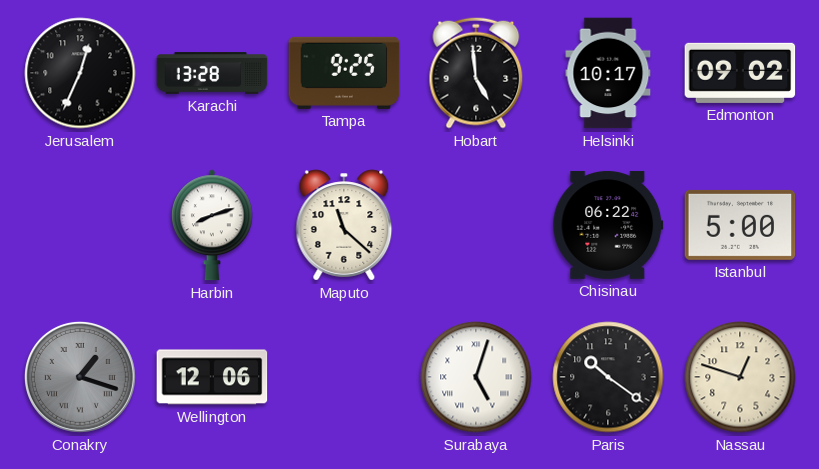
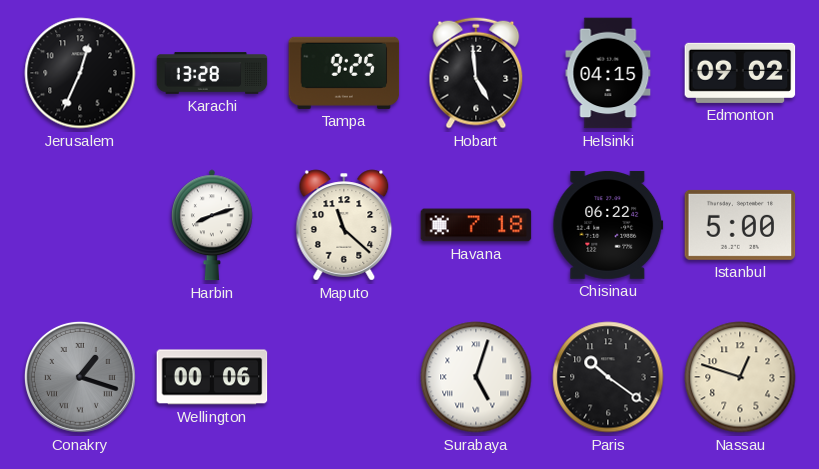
Helsinki: 10:17 -> 04:15
Havana: none -> 7:18
Wellington: 12:06 -> 00:06
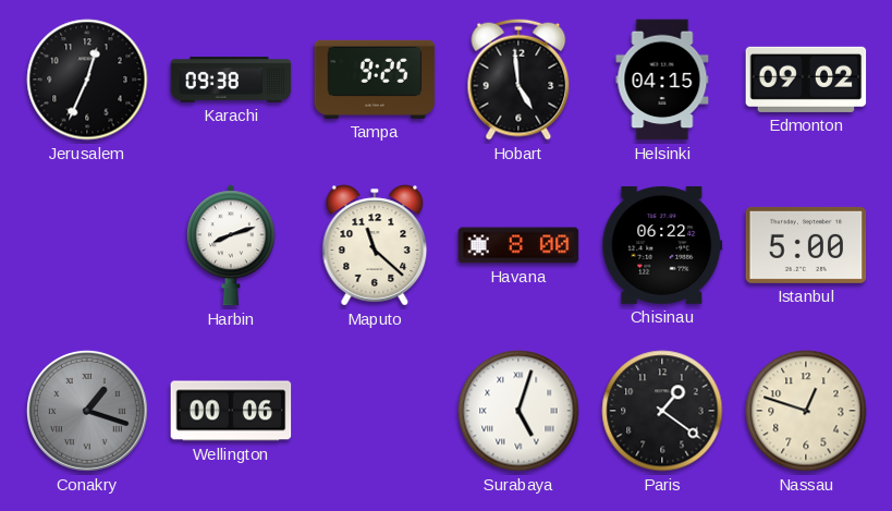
Karachi: 13:28 -> 09:38
Havana: 7:18 -> 8:00
Paris: 10:21 -> 1:21
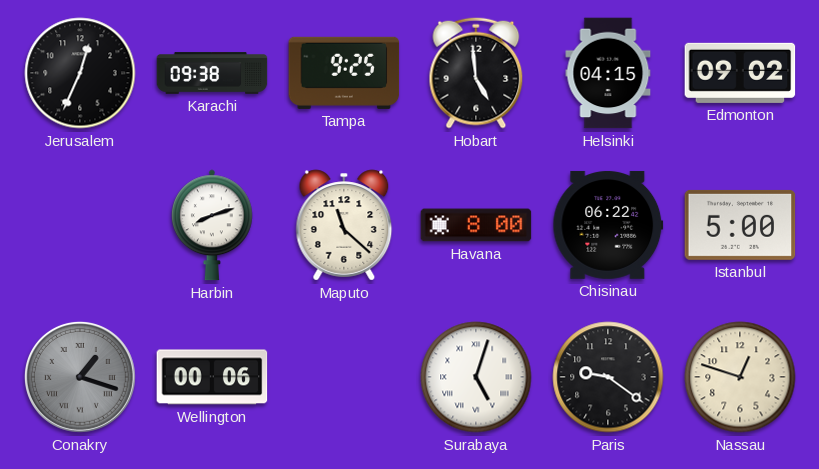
Paris: 1:21 -> 9:21
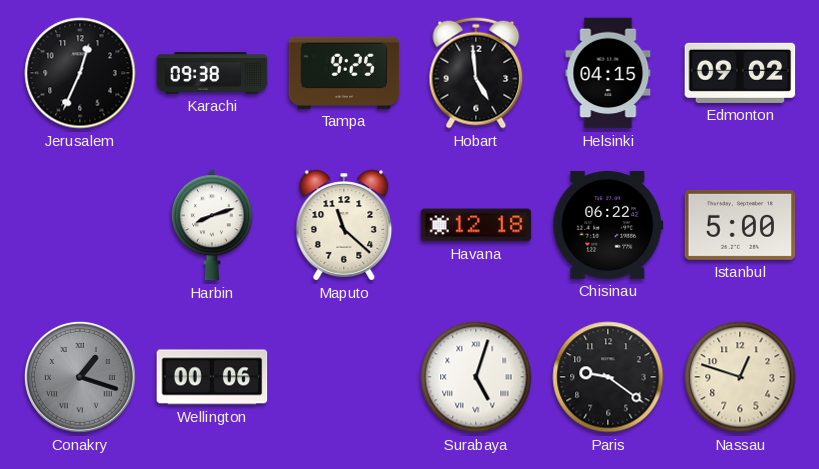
Havana: 8:00 -> 12:18
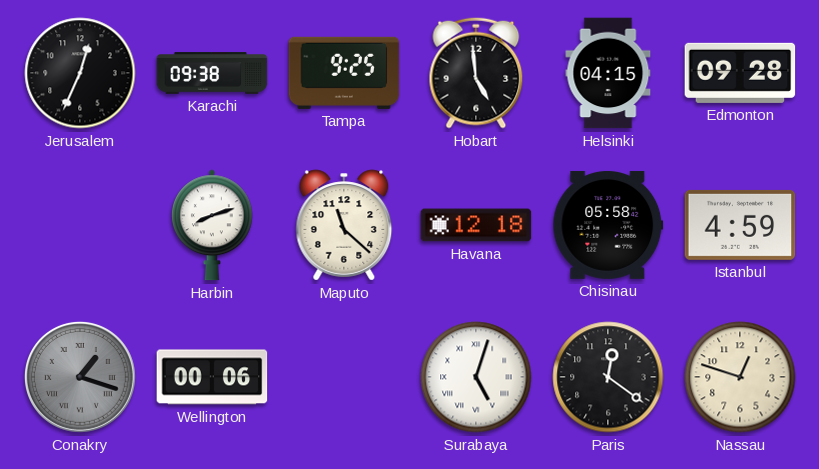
Edmonton: 09:02 -> 09:28
Chisinau: 06:22 -> 05:58
Istanbul: 5:00 -> 4:59
Paris: 9:21 -> 12:21
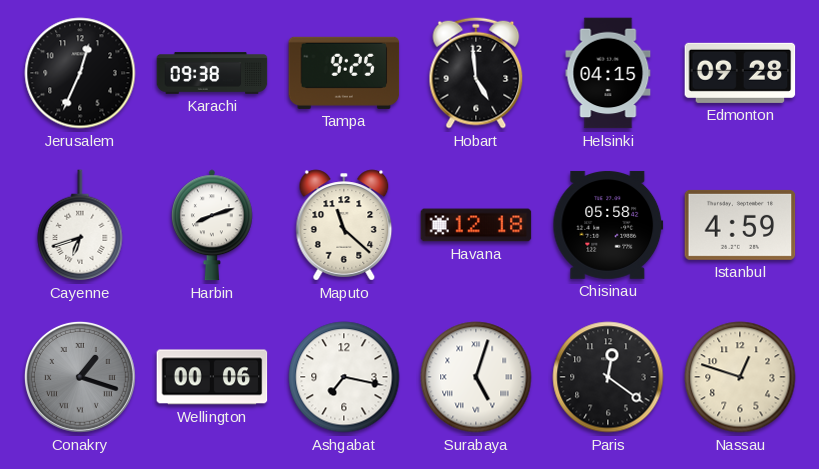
Cayenne: none -> 6:42
Ashgabat: none -> 7:17
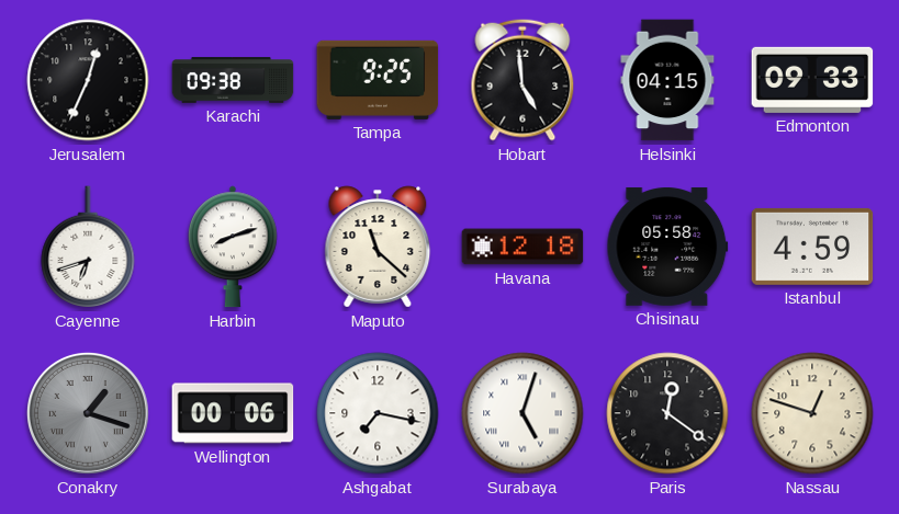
Edmonton: 09:28 -> 09:33
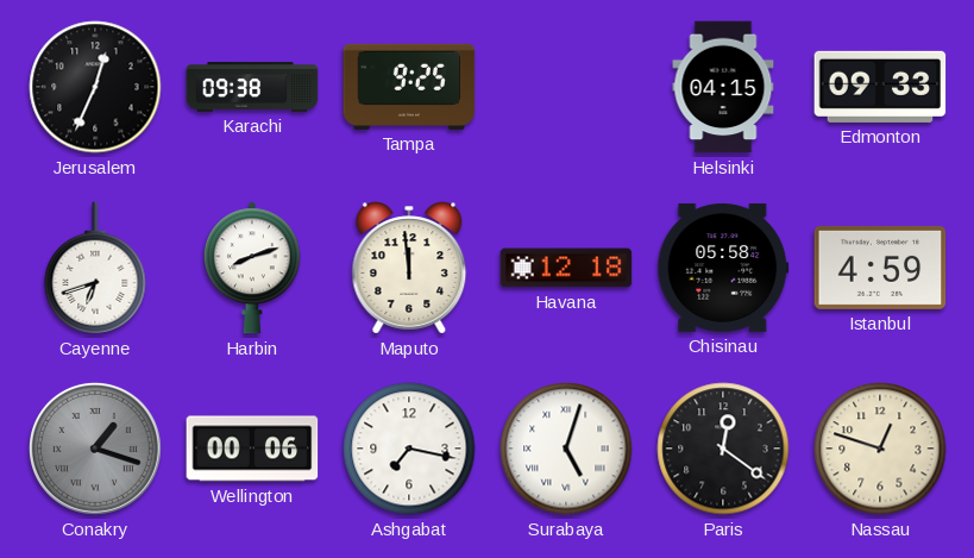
Hobart: 4:59 -> none
Maputo: 11:22 -> 11:59
